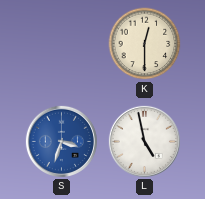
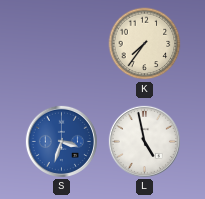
K: 12:30 -> 7:36
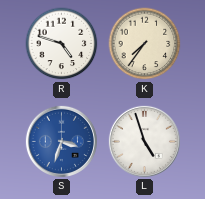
R: none -> 4:48
L: 4:58 -> 4:57
